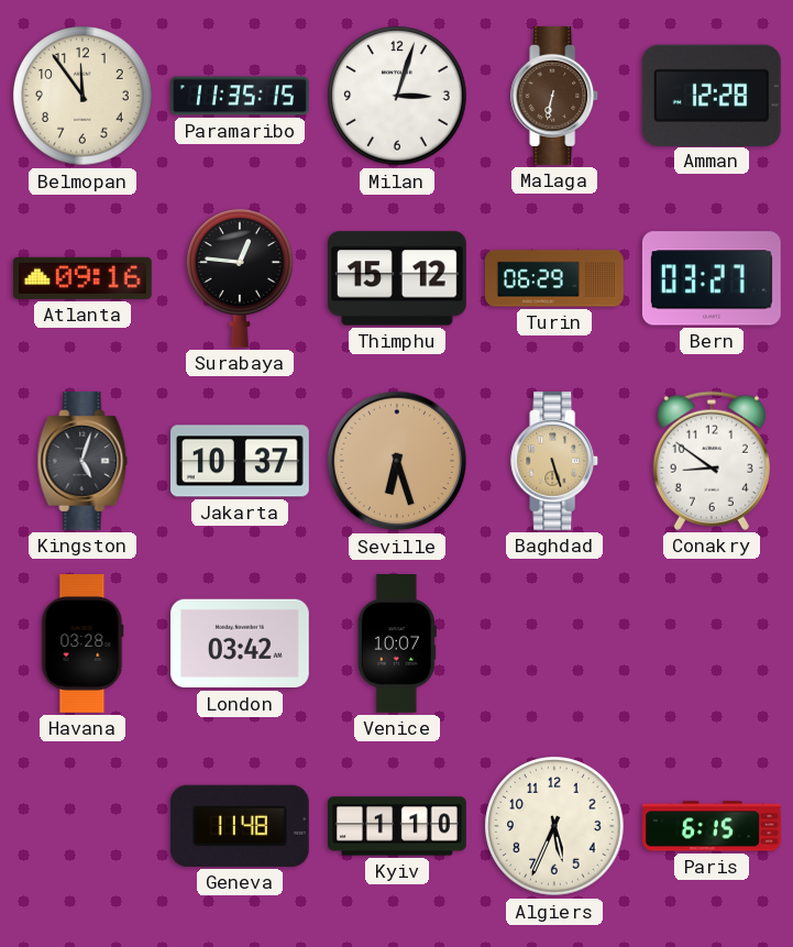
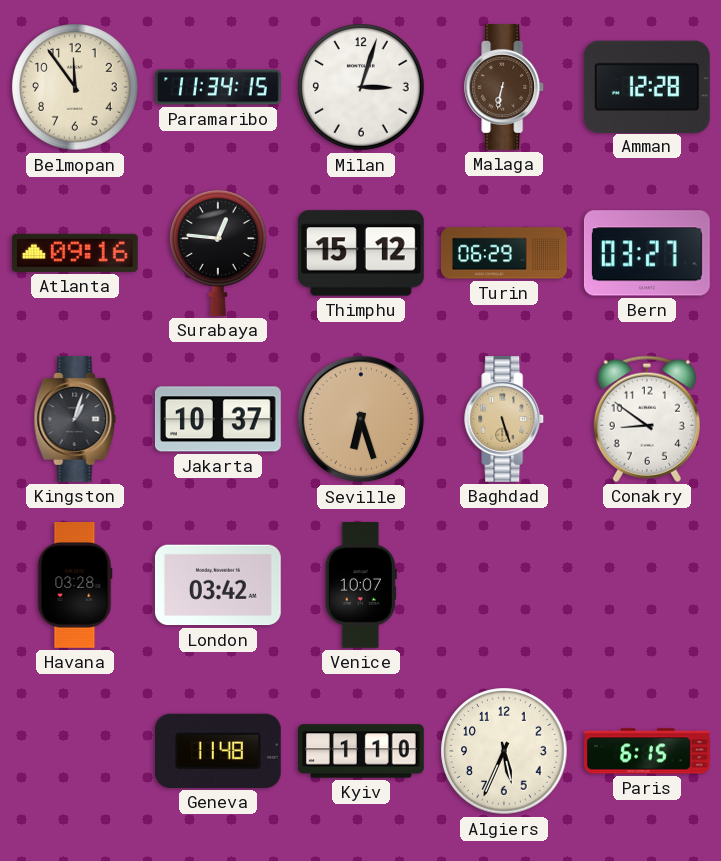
Paramaribo: 11:35 -> 11:34
Kingston: 5:03 -> 1:03
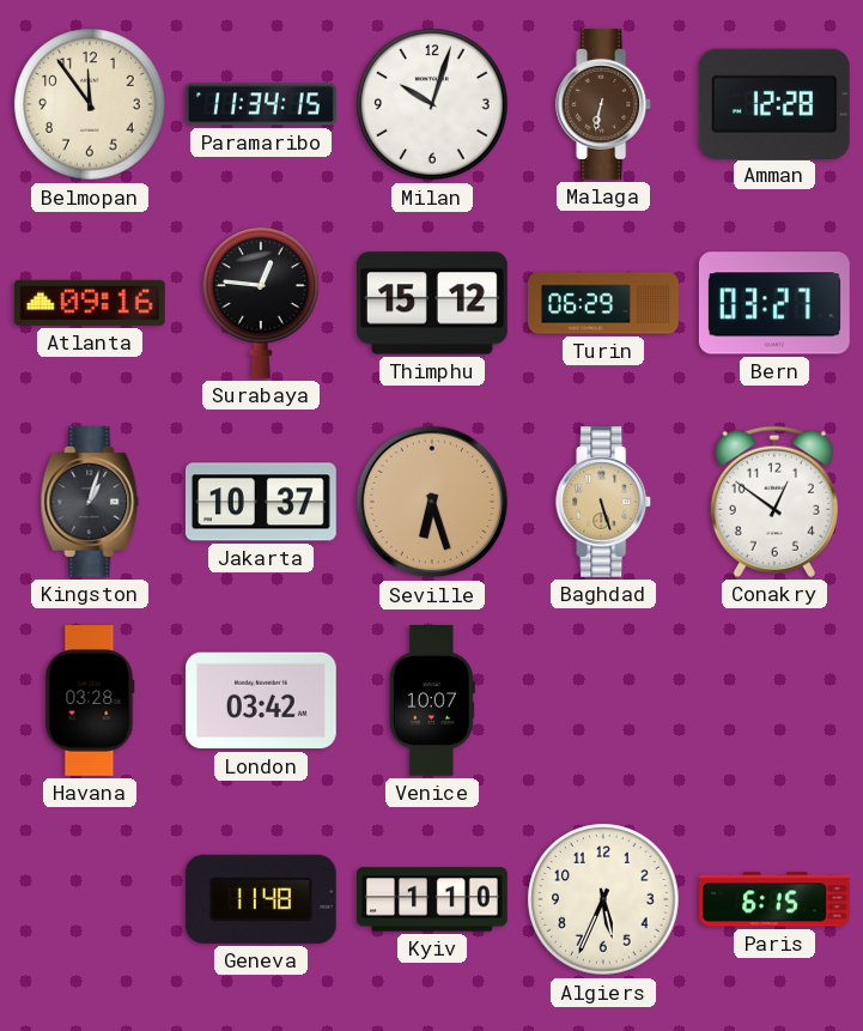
Milan: 3:03 -> 10:03
Conakry: 8:51 -> 12:51
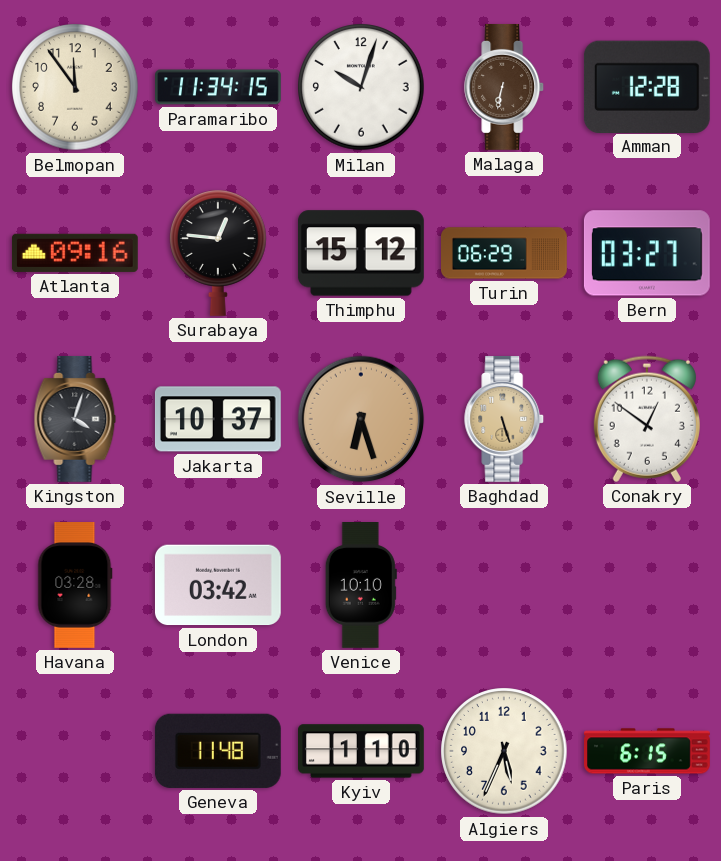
Kingston: 1:03 -> 4:03
Venice: 10:07 -> 10:10
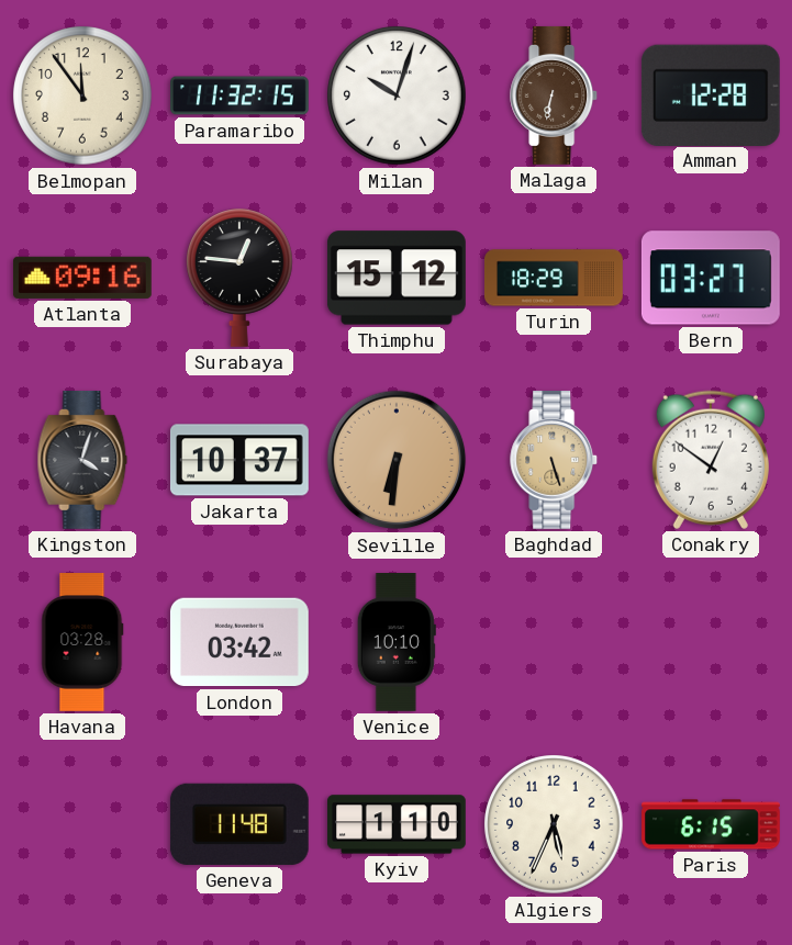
Paramaribo: 11:34 -> 11:32
Turin: 06:29 -> 18:29
Seville: 6:27 -> 6:31
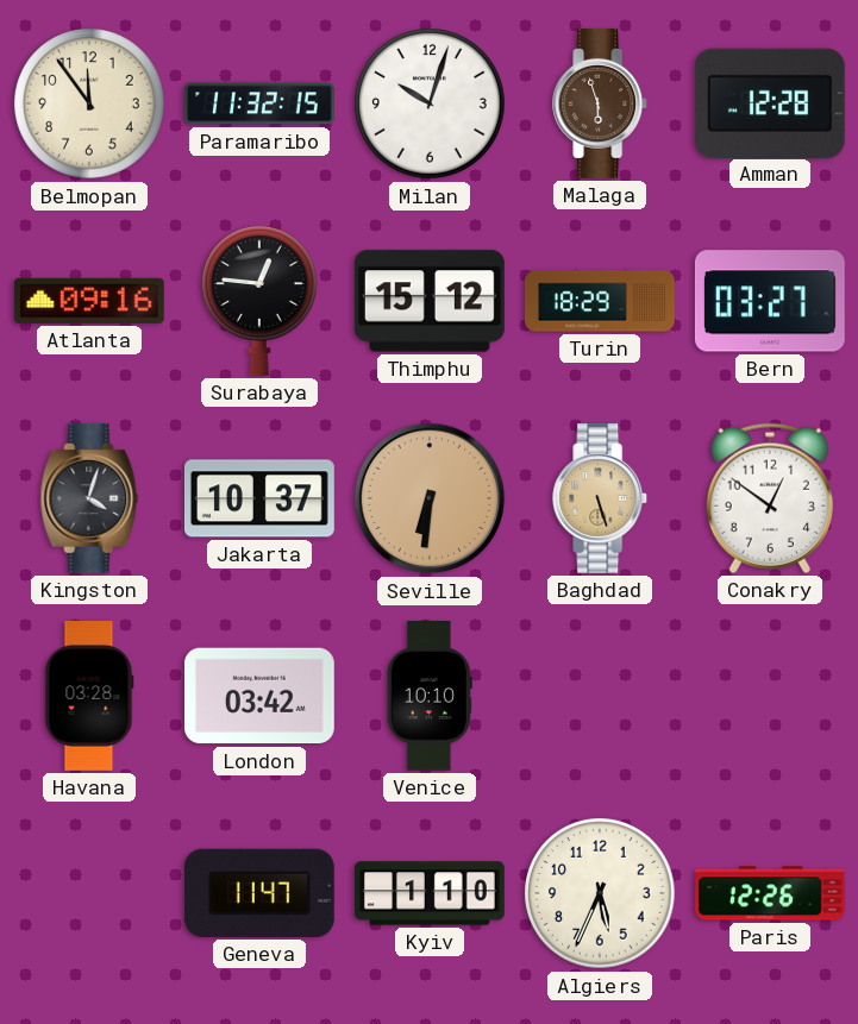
Malaga: 6:32 -> 5:57
Geneva: 11:48 -> 11:47
Paris: 6:15 -> 12:26
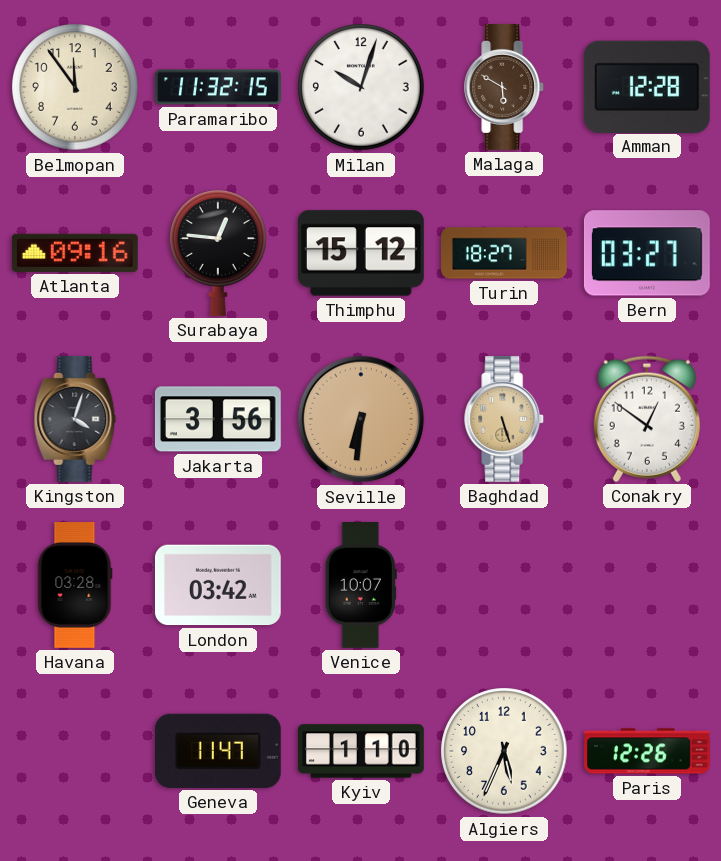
Malaga: 5:57 -> 5:50
Turin: 18:29 -> 18:27
Jakarta: 10:37 -> 3:56
Venice: 10:10 -> 10:07
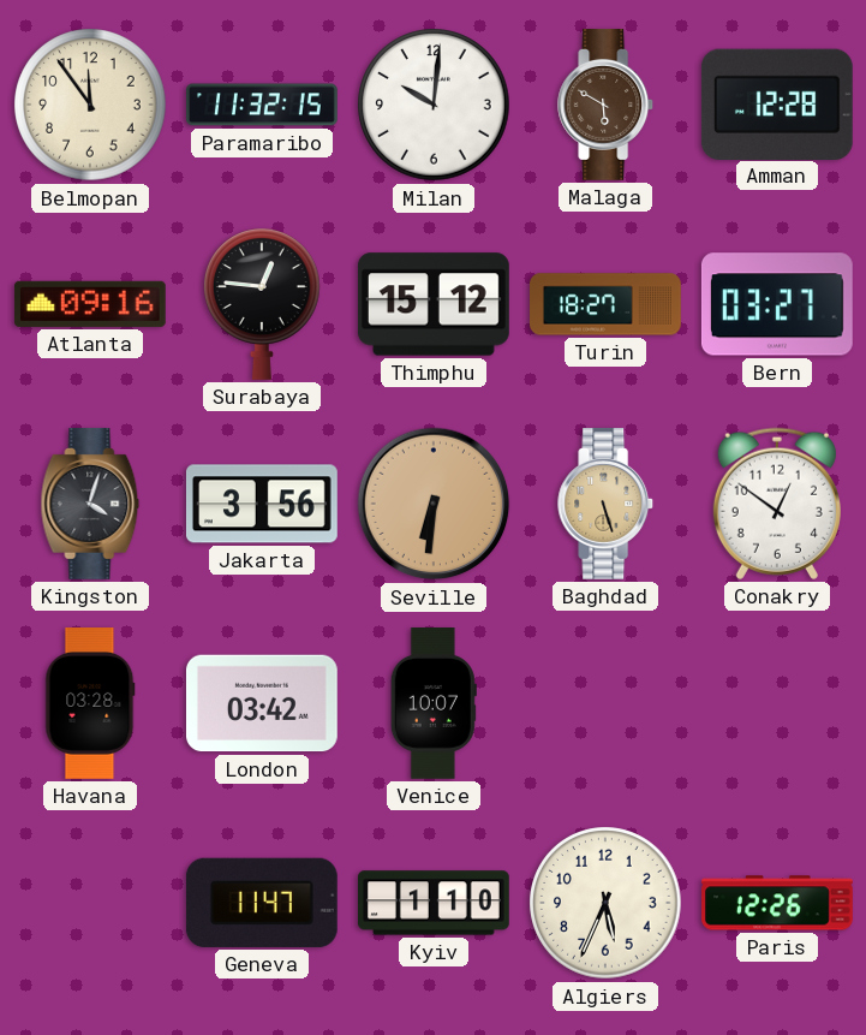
Milan: 10:03 -> 10:01
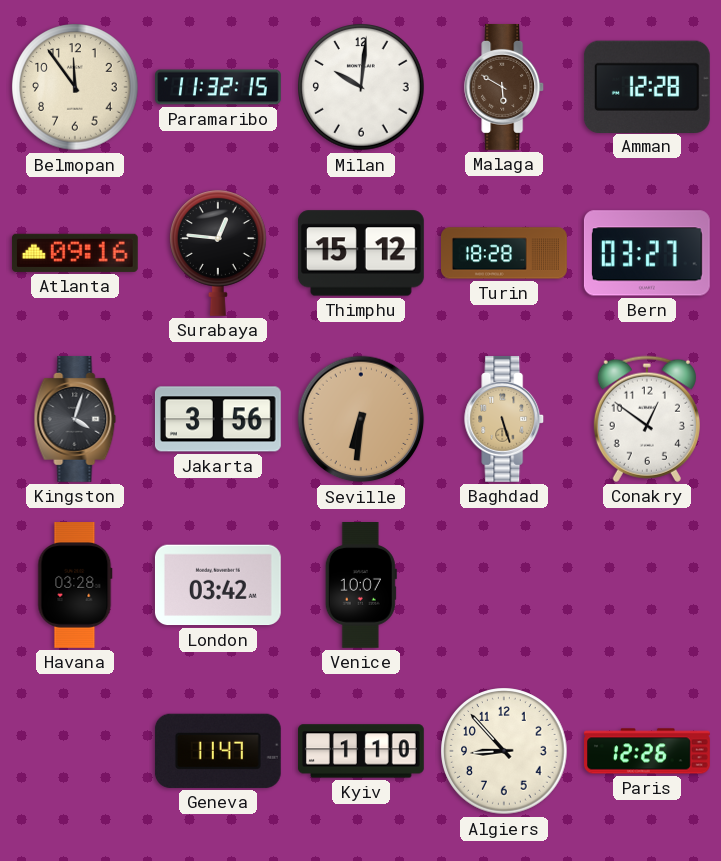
Turin: 18:27 -> 18:28
Algiers: 5:34 -> 8:53
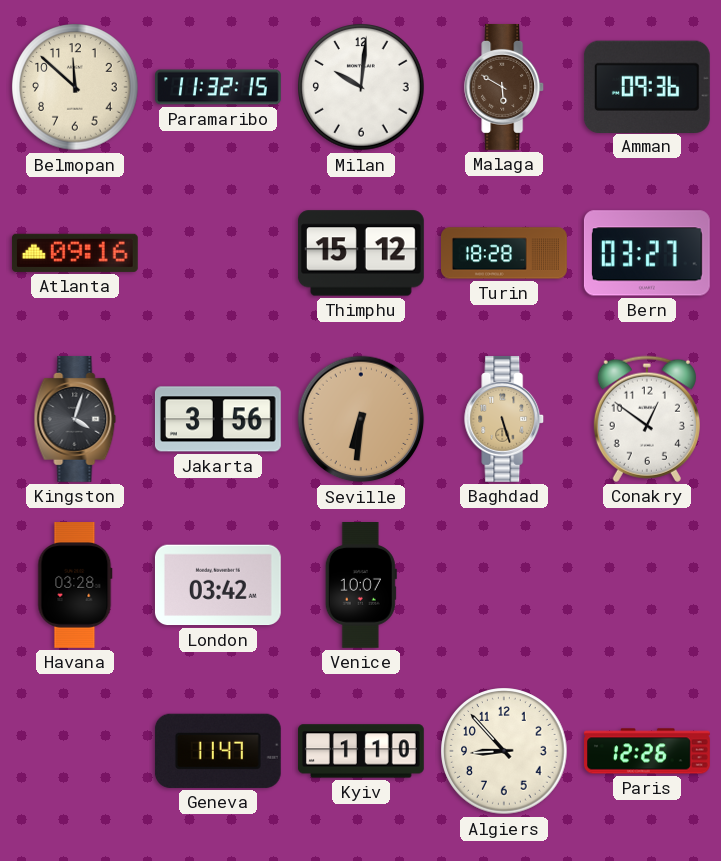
Belmopan: 11:54 -> 11:52
Amman: 12:28 -> 09:36
Surabaya: 12:46 -> none
